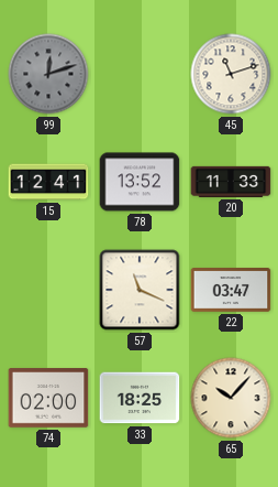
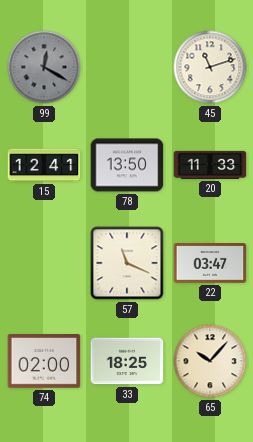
99: 12:12 -> 12:20
78: 13:52 -> 13:50
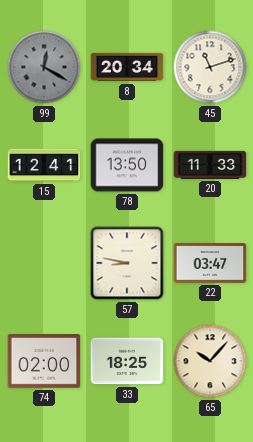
8: none -> 20:34
57: 11:19 -> 8:47
